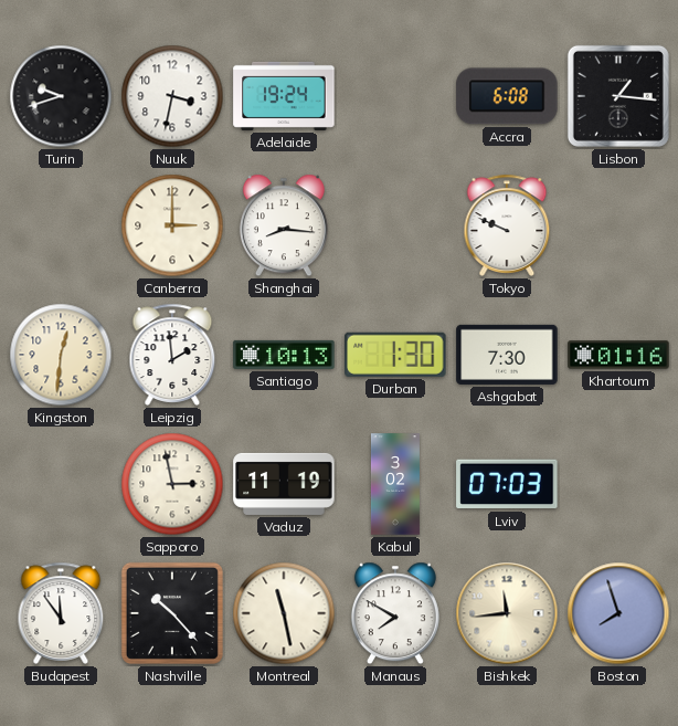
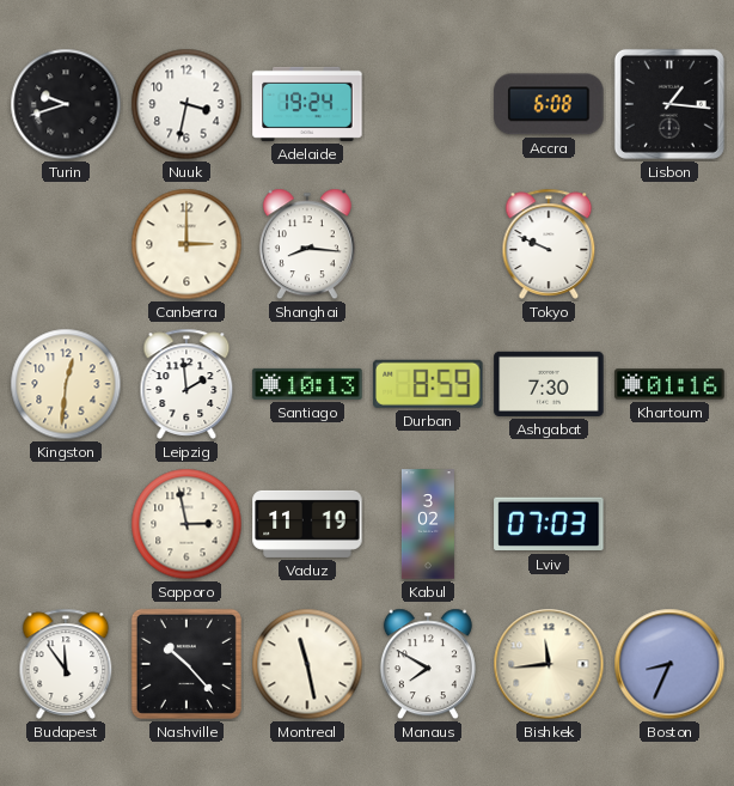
Durban: 1:30 -> 8:59
Boston: 7:57 -> 8:34
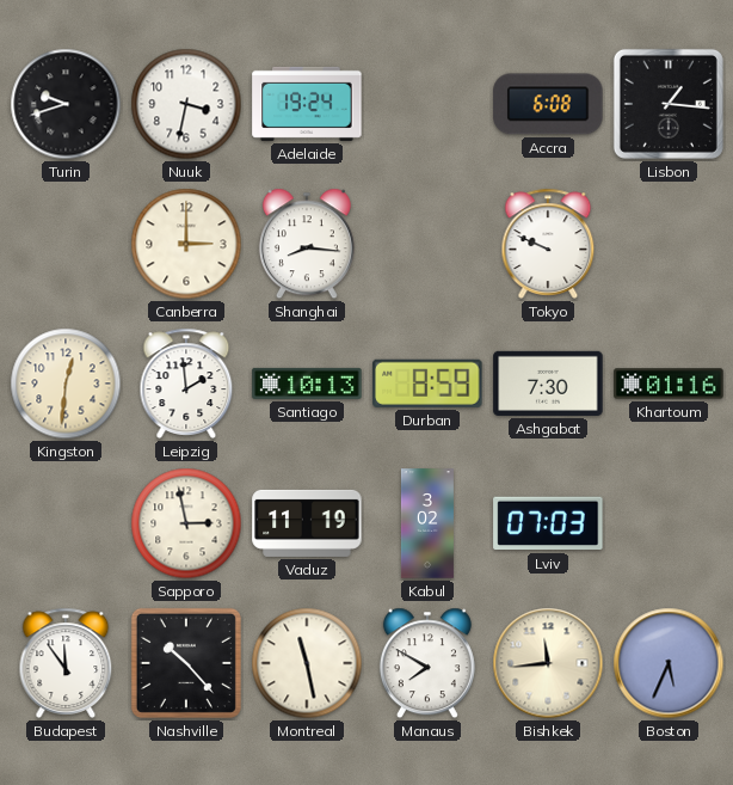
Boston: 8:34 -> 5:34
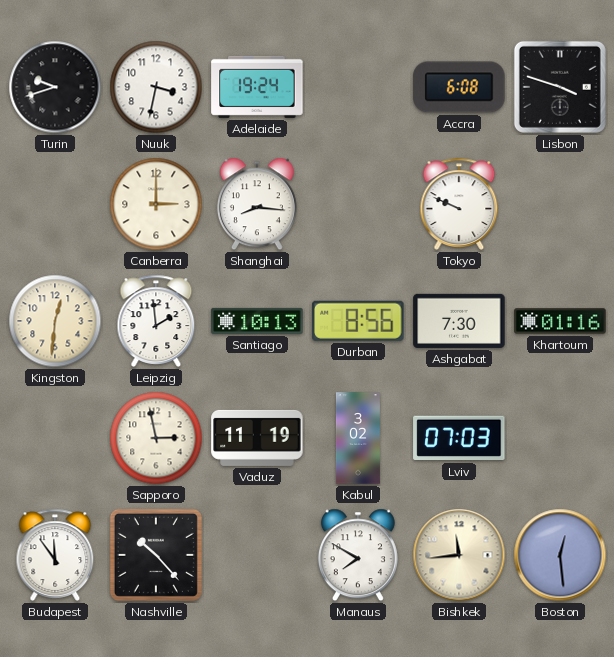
Lisbon: 1:16 -> 3:48
Durban: 8:59 -> 8:56
Montreal: 11:28 -> none
Boston: 5:34 -> 12:29
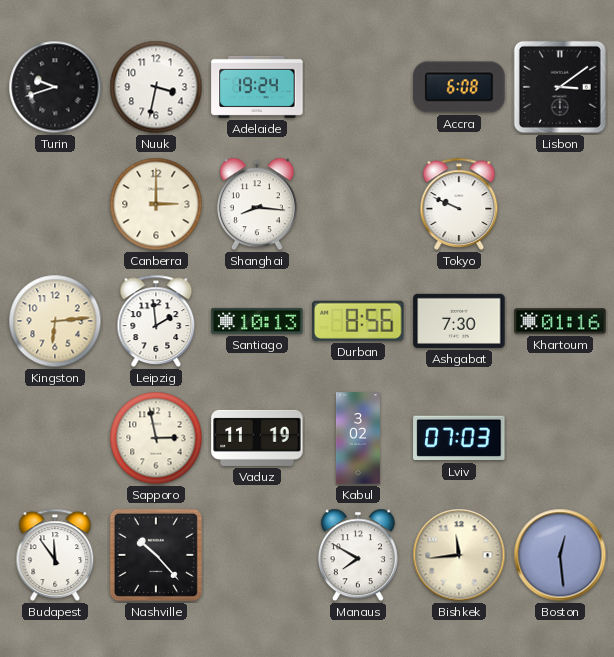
Lisbon: 3:48 -> 3:09
Kingston: 12:31 -> 6:14
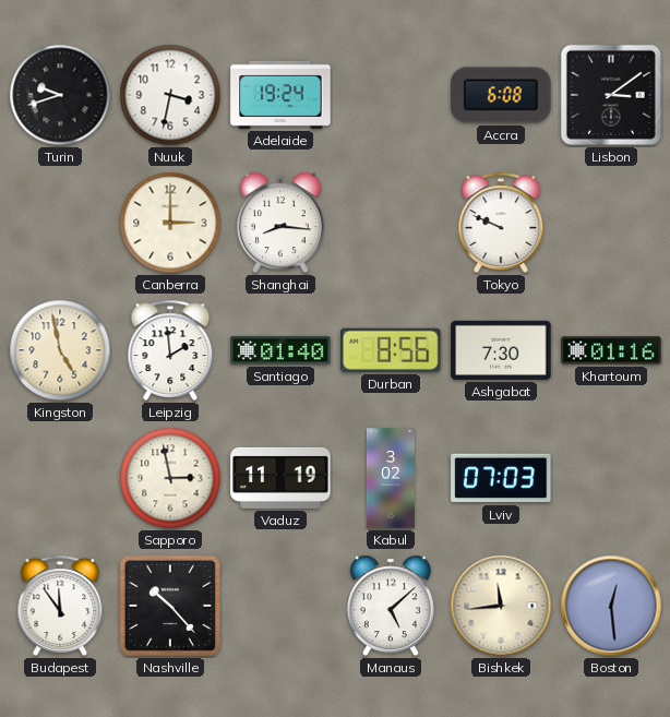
Kingston: 6:14 -> 4:58
Santiago: 10:13 -> 01:40
Manaus: 7:50 -> 5:08
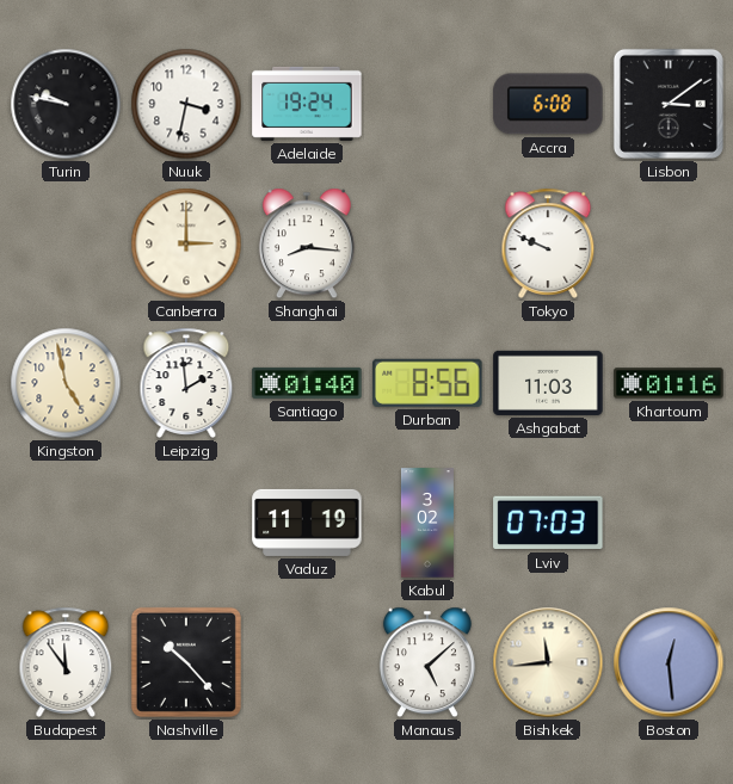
Turin: 9:42 -> 9:47
Ashgabat: 7:30 -> 11:03
Sapporo: 2:58 -> none
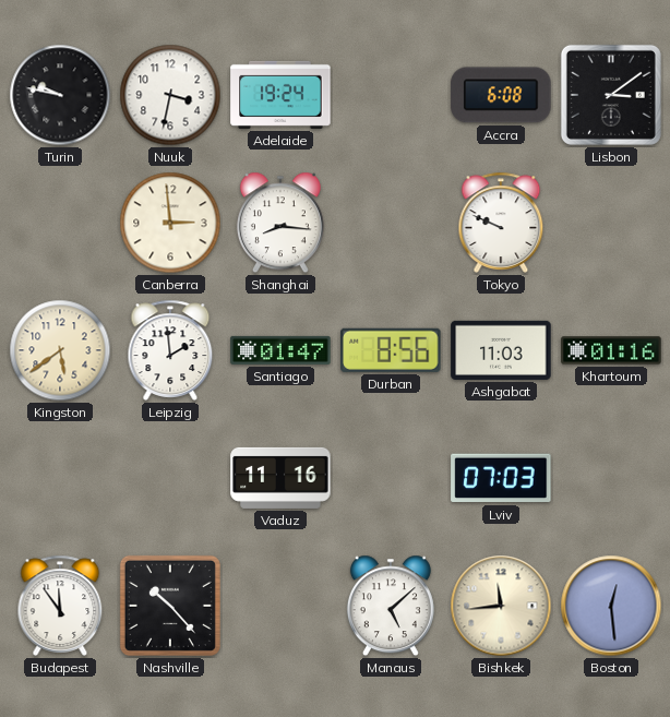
Canberra: 3:00 -> 2:59
Kingston: 4:58 -> 5:39
Santiago: 01:40 -> 01:47
Vaduz: 11:19 -> 11:16
Kabul: 3:02 -> none
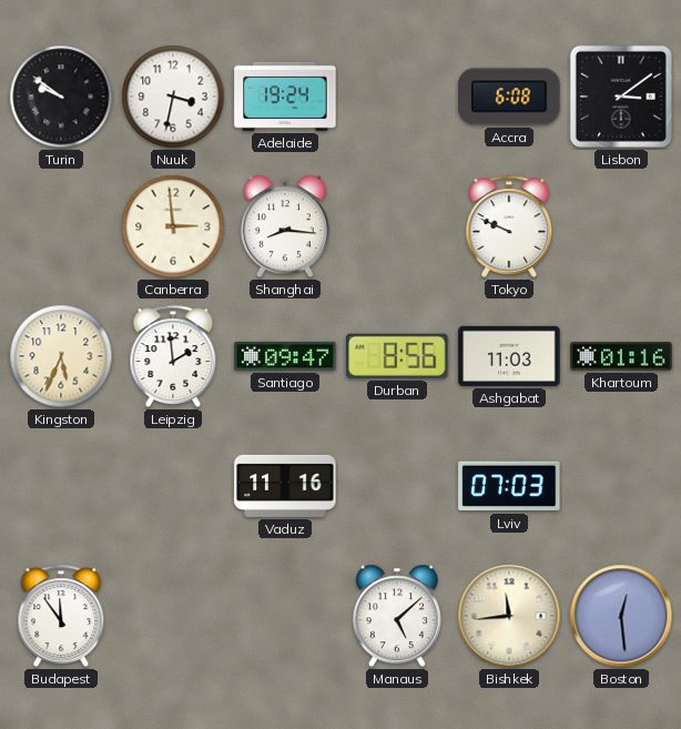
Turin: 9:47 -> 9:51
Kingston: 5:39 -> 5:34
Santiago: 01:47 -> 09:47
Nashville: 10:23 -> none
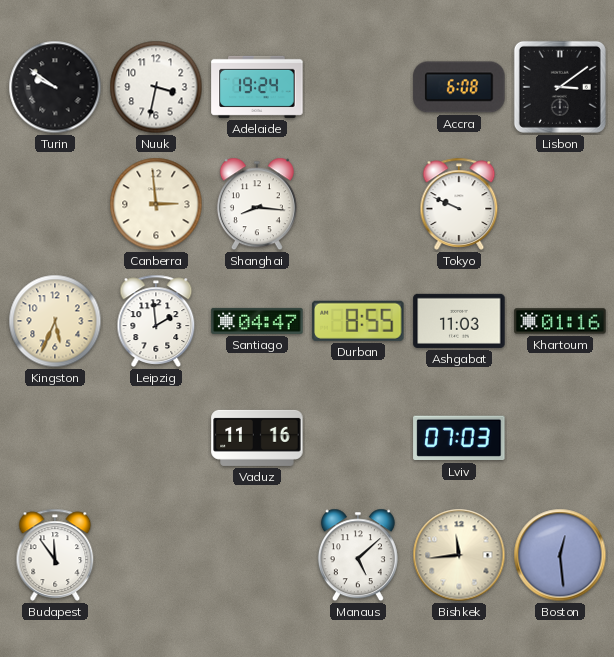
Santiago: 09:47 -> 04:47
Durban: 8:56 -> 8:55
